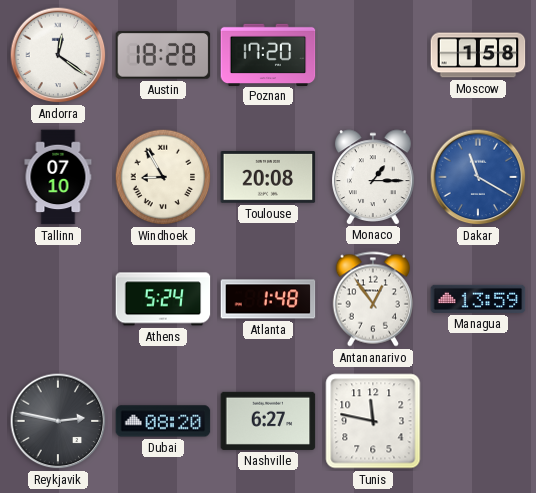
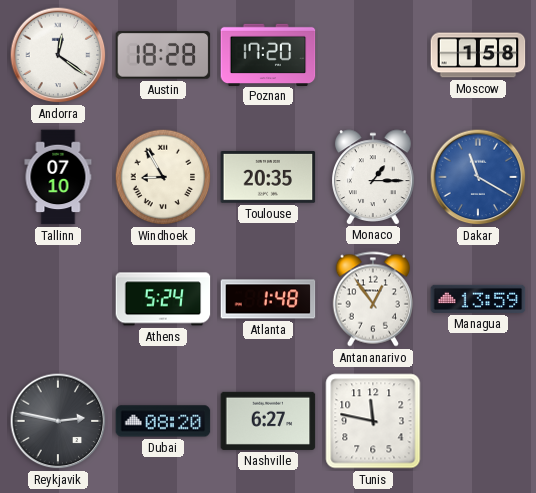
Toulouse: 20:08 -> 20:35
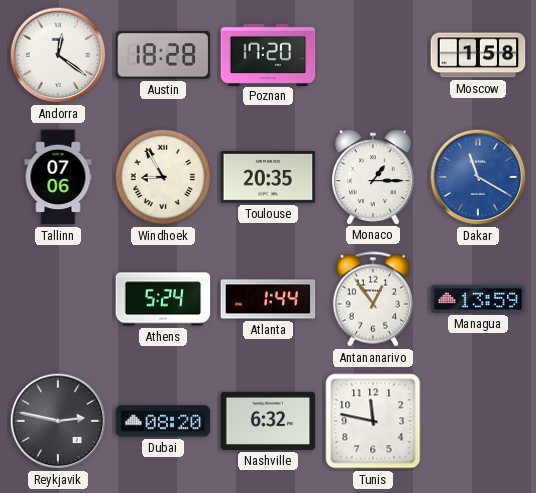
Tallinn: 07:10 -> 07:06
Atlanta: 1:48 -> 1:44
Nashville: 6:27 -> 6:32
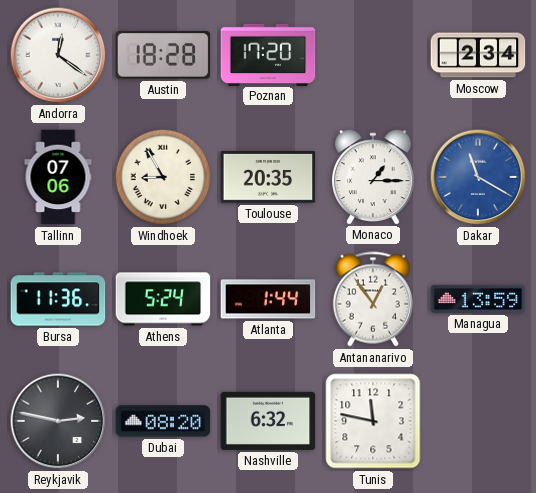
Moscow: 1:58 -> 2:34
Bursa: none -> 11:36
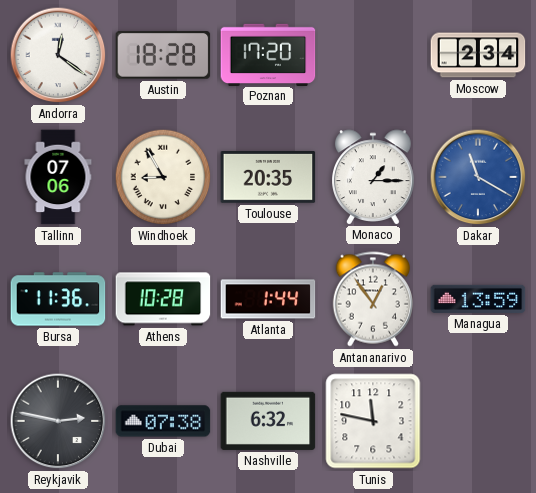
Athens: 5:24 -> 10:28
Dubai: 08:20 -> 07:38
